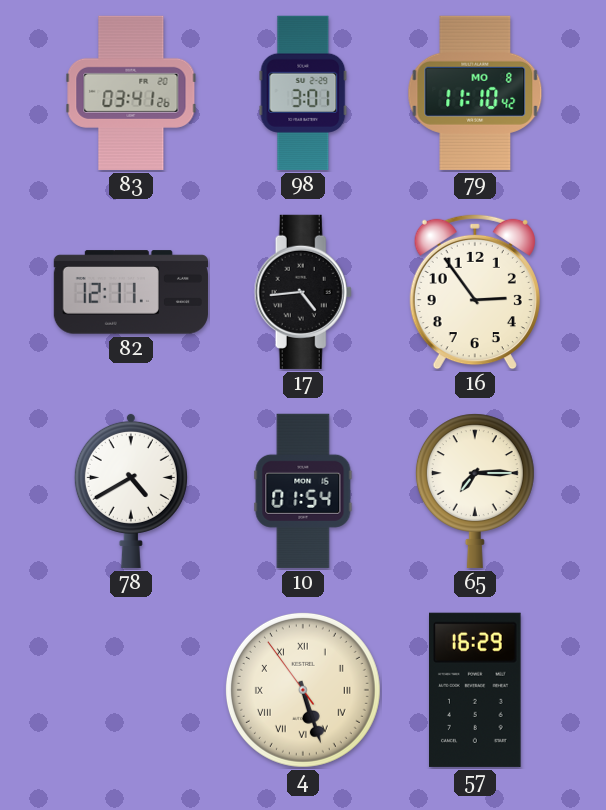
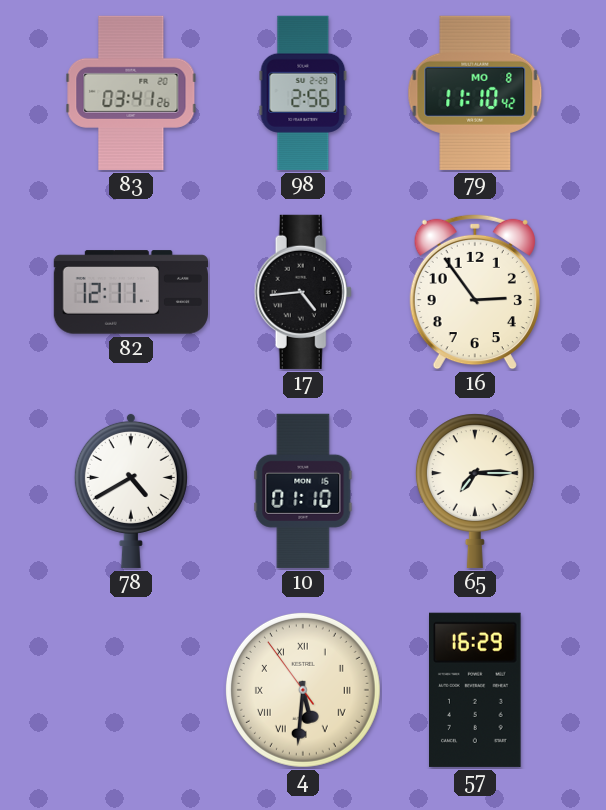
98: 3:01 -> 2:56
10: 01:54 -> 01:10
4: 5:26 -> 5:30
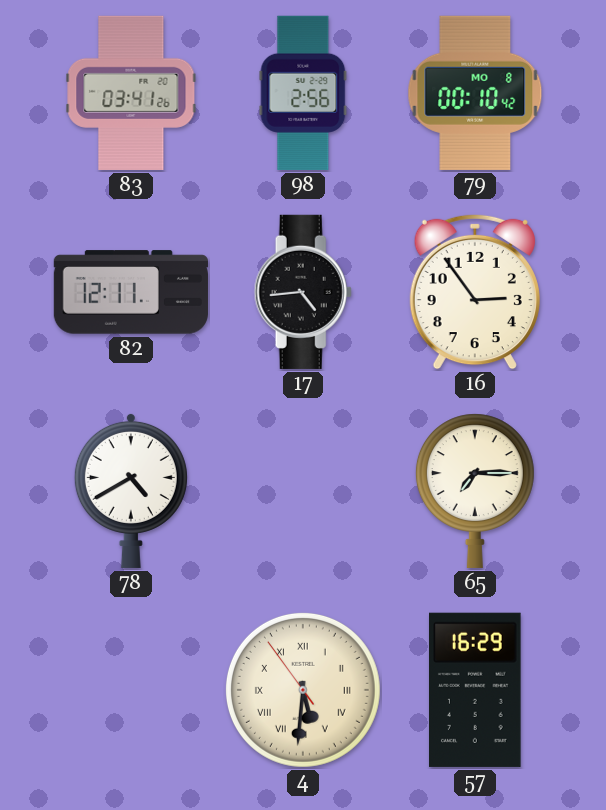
79: 11:10 -> 00:10
10: 01:10 -> none
